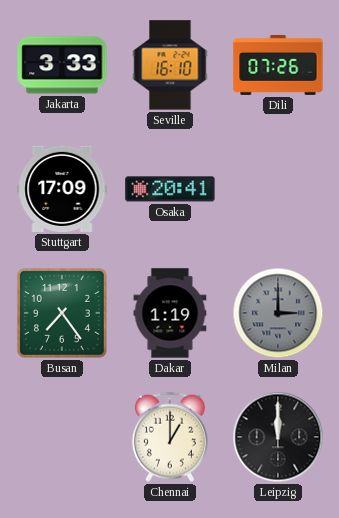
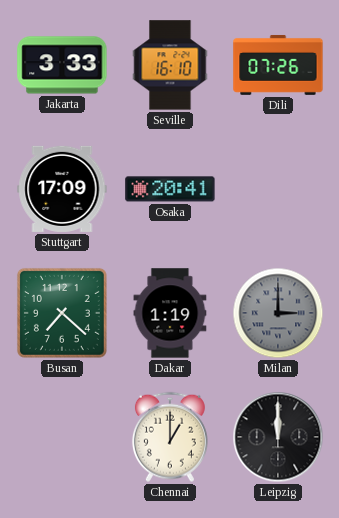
Busan: 7:24 -> 7:22
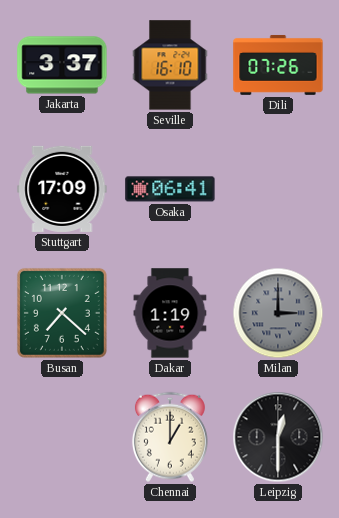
Jakarta: 3:33 -> 3:37
Osaka: 20:41 -> 06:41
Leipzig: 12:00 -> 12:30
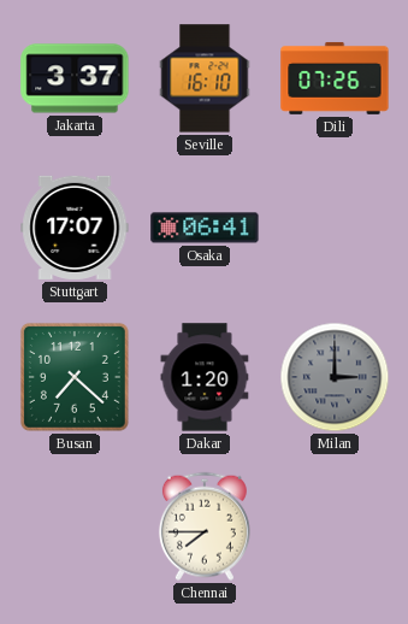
Stuttgart: 17:09 -> 17:07
Dakar: 1:19 -> 1:20
Chennai: 1:00 -> 7:45
Leipzig: 12:30 -> none
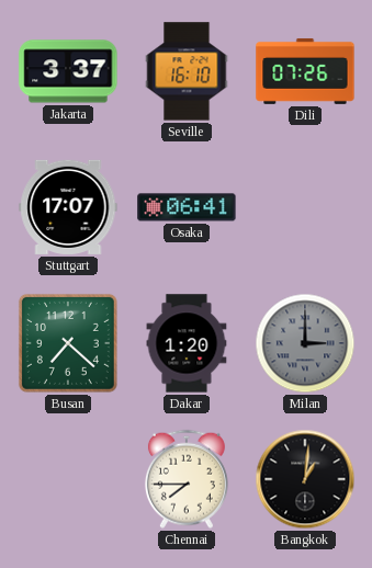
Bangkok: none -> 1:01
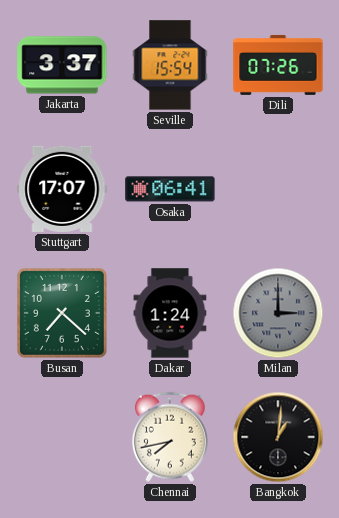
Seville: 16:10 -> 15:54
Dakar: 1:20 -> 1:24
Chennai: 7:45 -> 7:43
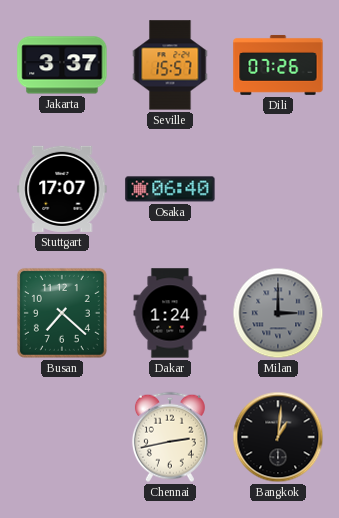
Seville: 15:54 -> 15:57
Osaka: 06:41 -> 06:40
Chennai: 7:43 -> 2:43
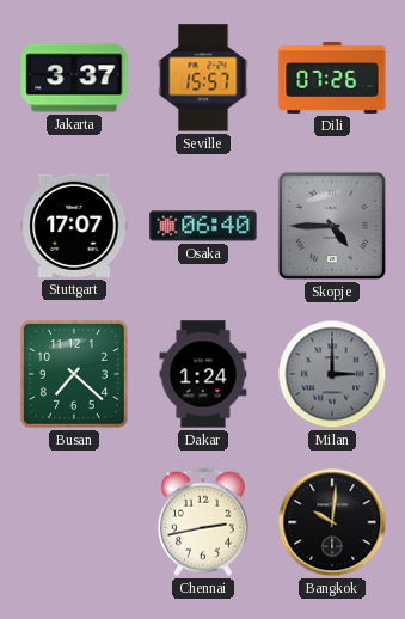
Skopje: none -> 4:45
Bangkok: 1:01 -> 10:01
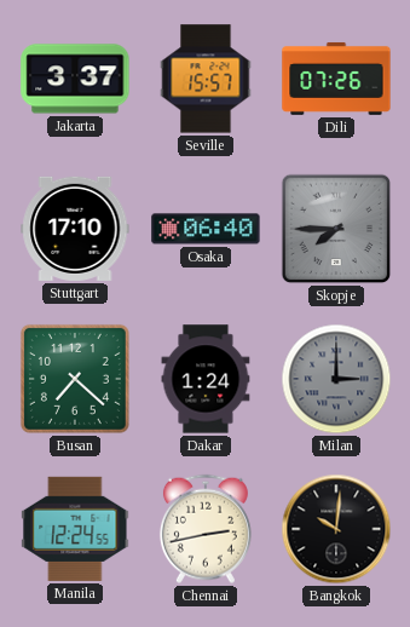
Stuttgart: 17:07 -> 17:10
Skopje: 4:45 -> 7:45
Manila: none -> 12:24
